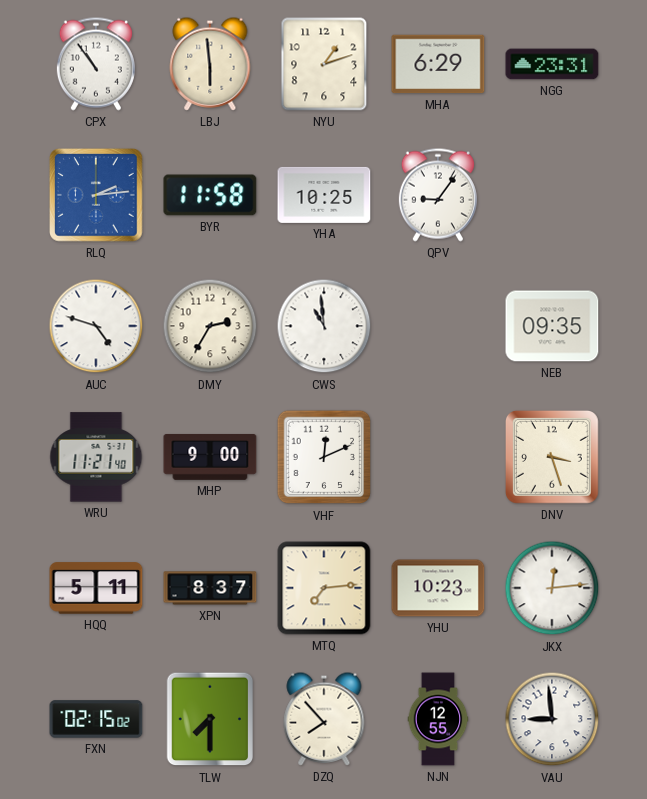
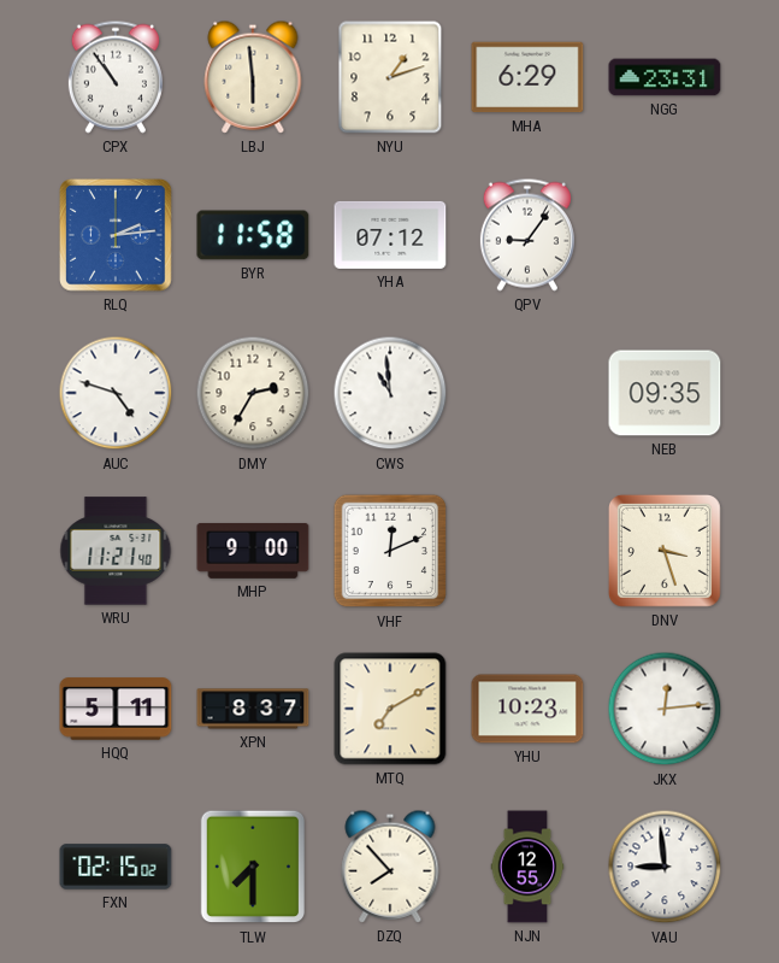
YHA: 10:25 -> 07:12
MTQ: 7:14 -> 7:10
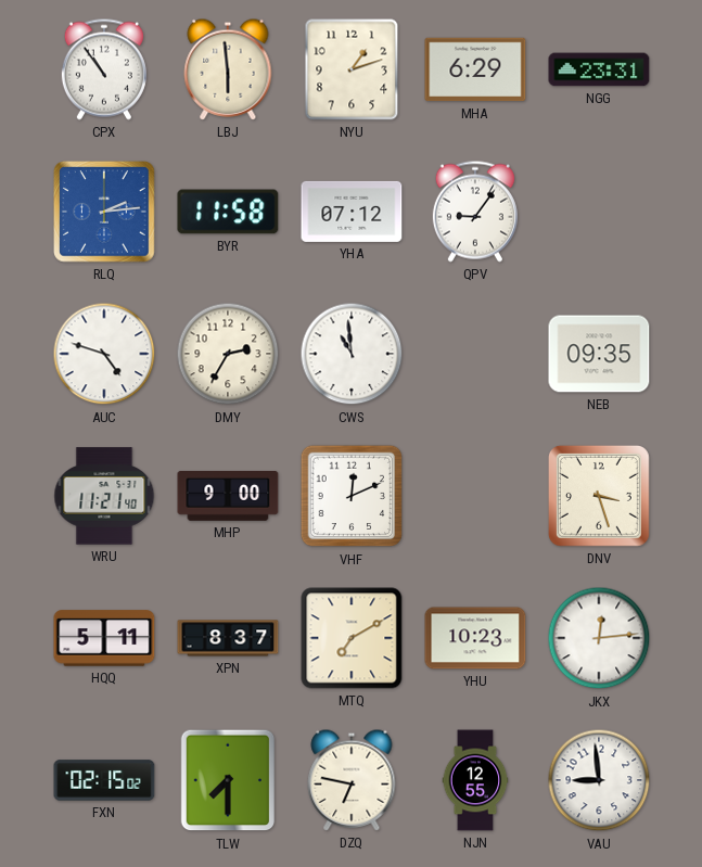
DZQ: 7:53 -> 6:47
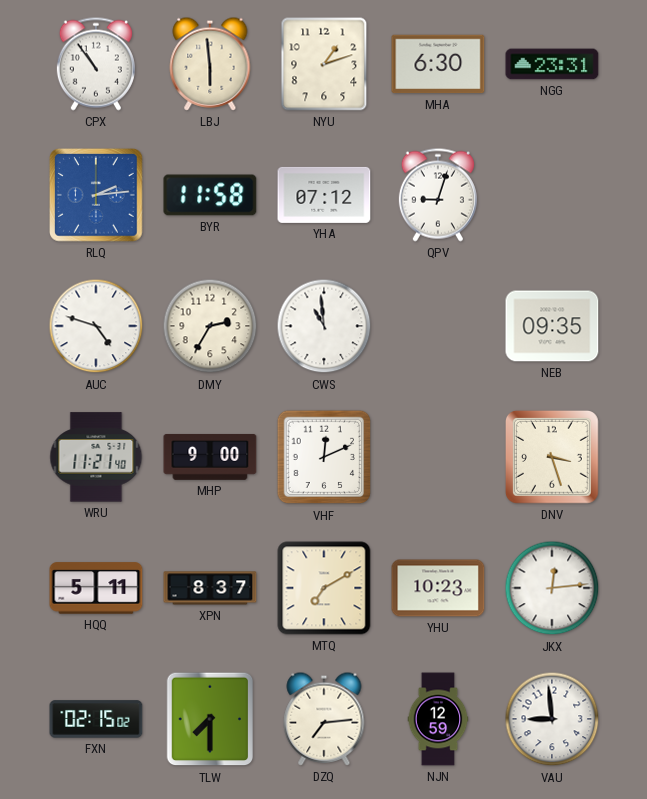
MHA: 6:29 -> 6:30
QPV: 9:06 -> 9:03
DZQ: 6:47 -> 7:14
NJN: 12:55 -> 12:59
